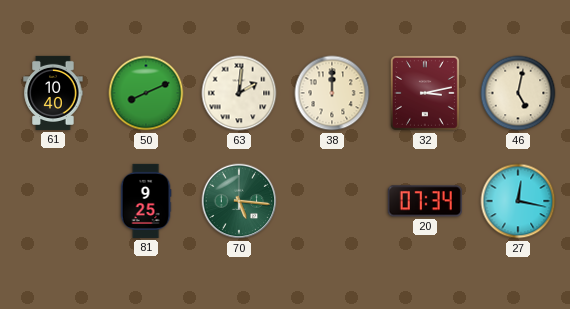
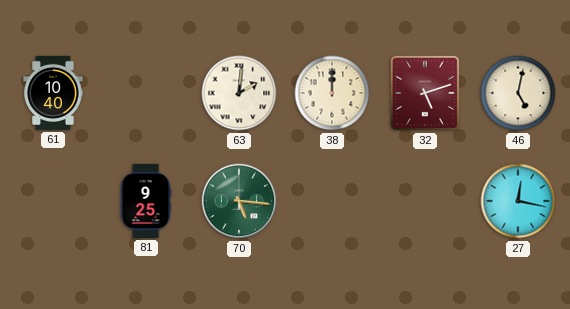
50: 8:11 -> none
32: 3:13 -> 5:12
20: 07:34 -> none
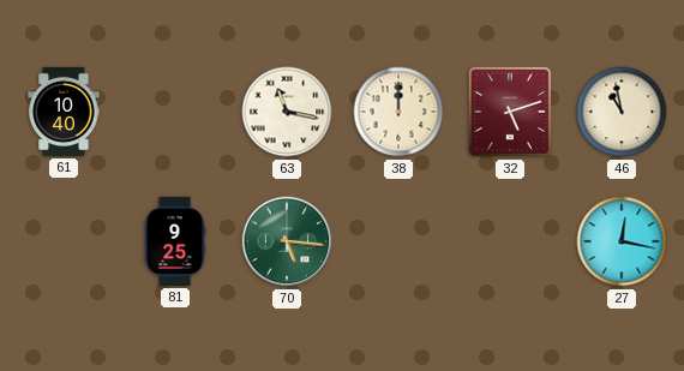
63: 2:01 -> 11:17
46: 5:02 -> 10:58
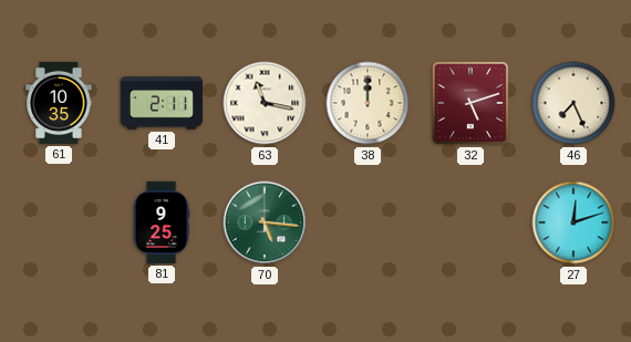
61: 10:40 -> 10:35
41: none -> 2:11
46: 10:58 -> 7:26
27: 12:17 -> 12:12
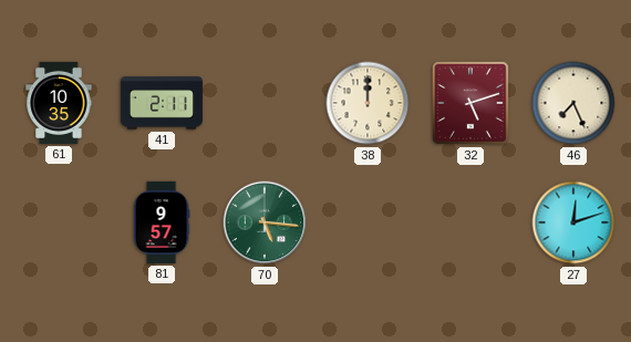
63: 11:17 -> none
81: 9:25 -> 9:57
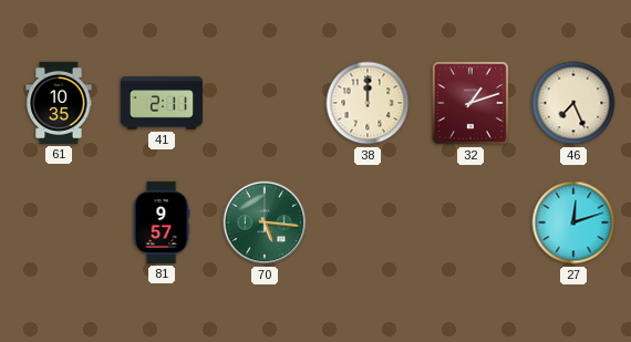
32: 5:12 -> 1:12
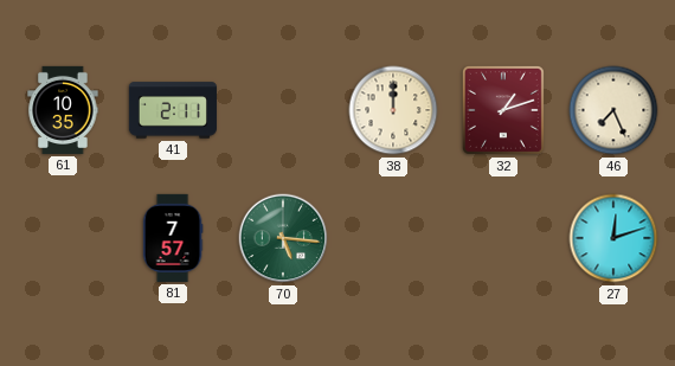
81: 9:57 -> 7:57
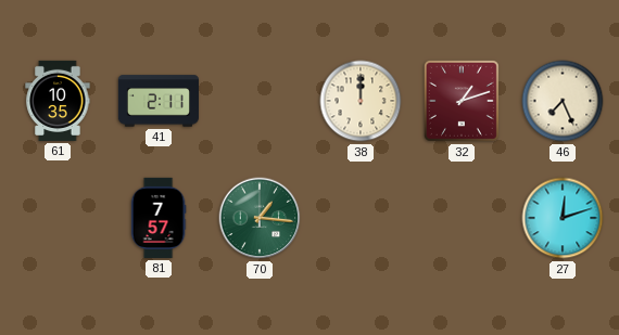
70: 5:16 -> 1:16
